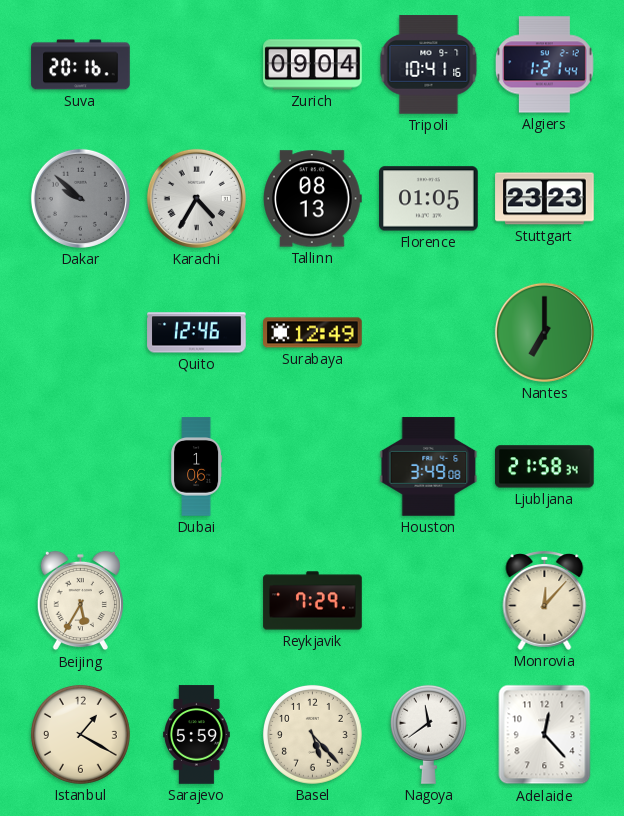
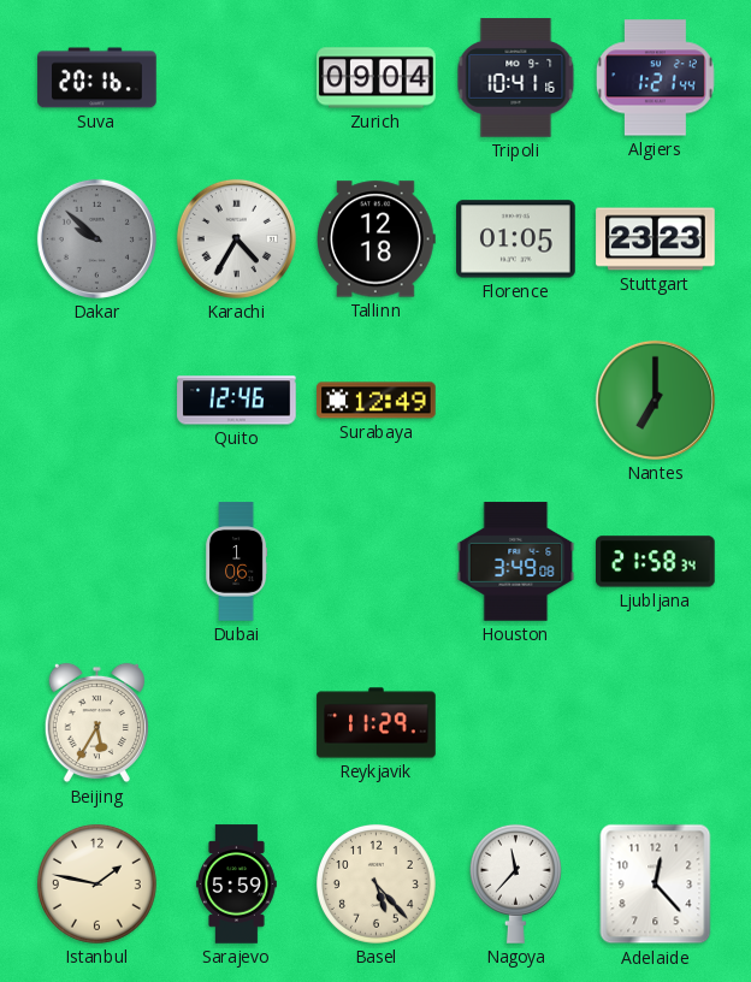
Tallinn: 08:13 -> 12:18
Reykjavik: 7:29 -> 11:29
Monrovia: 12:07 -> none
Istanbul: 1:20 -> 1:47
Nagoya: 11:39 -> 11:37
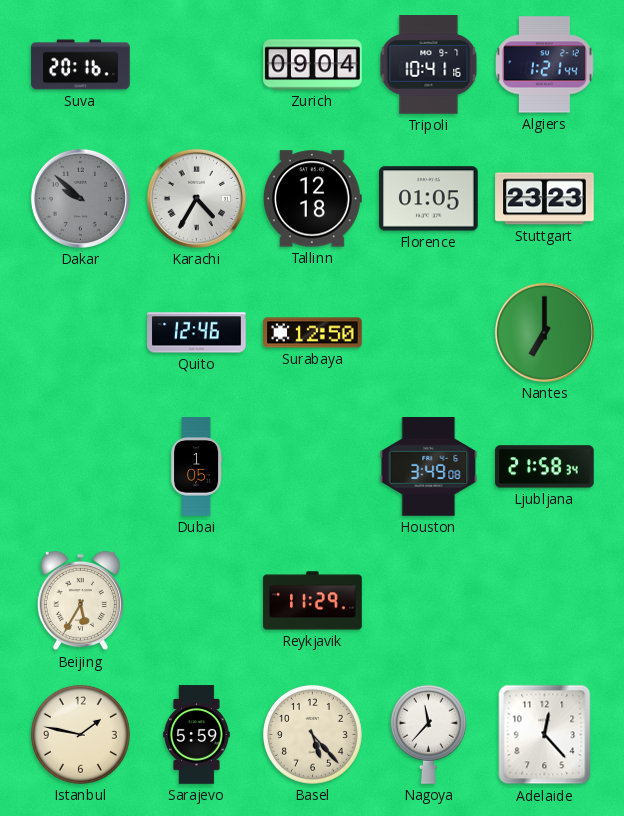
Surabaya: 12:49 -> 12:50
Dubai: 1:06 -> 1:05
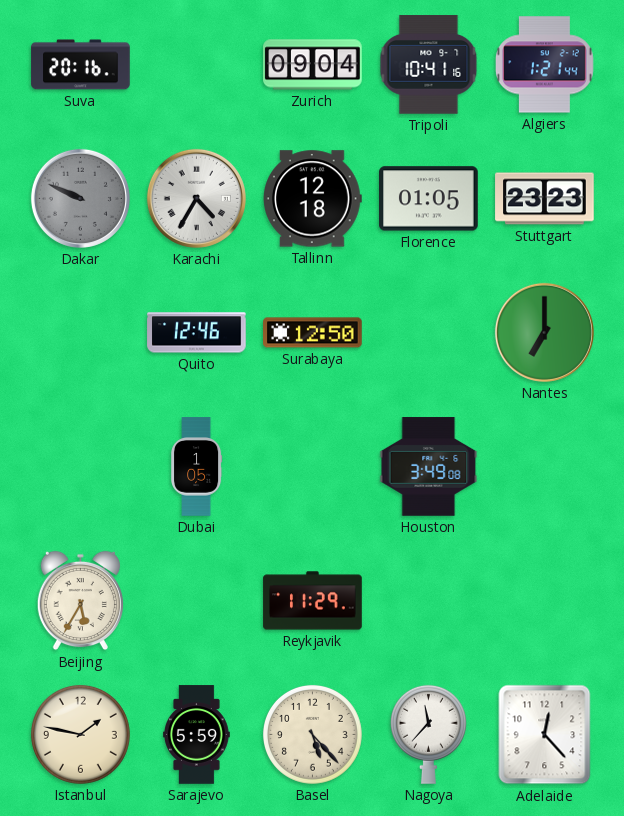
Dakar: 9:52 -> 9:49
Ljubljana: 21:58 -> none
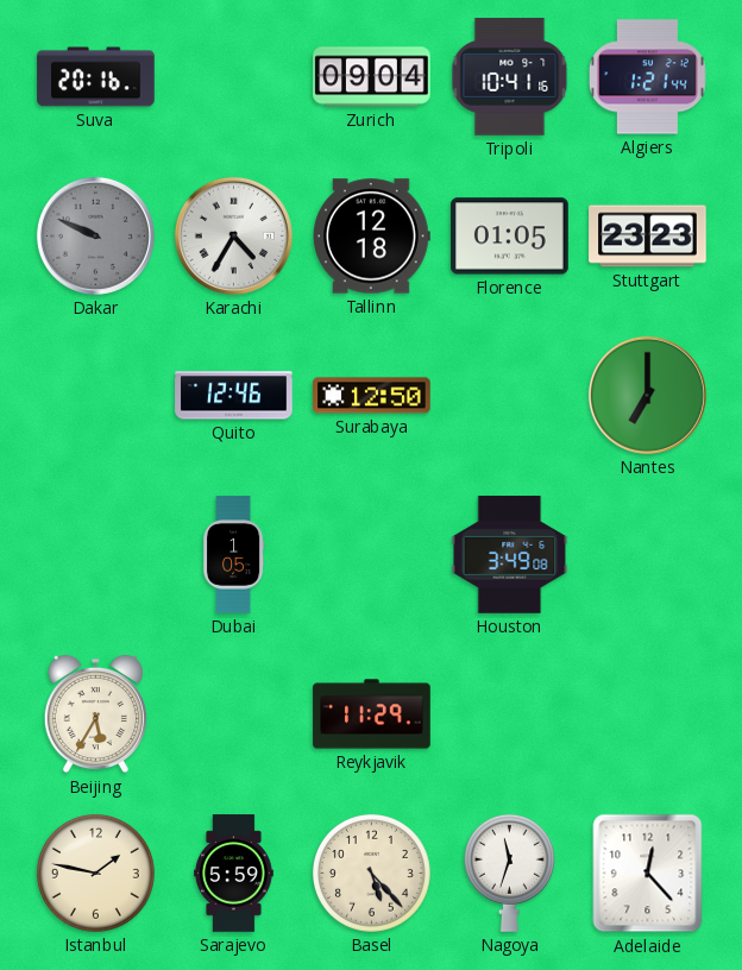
Nagoya: 11:37 -> 11:33
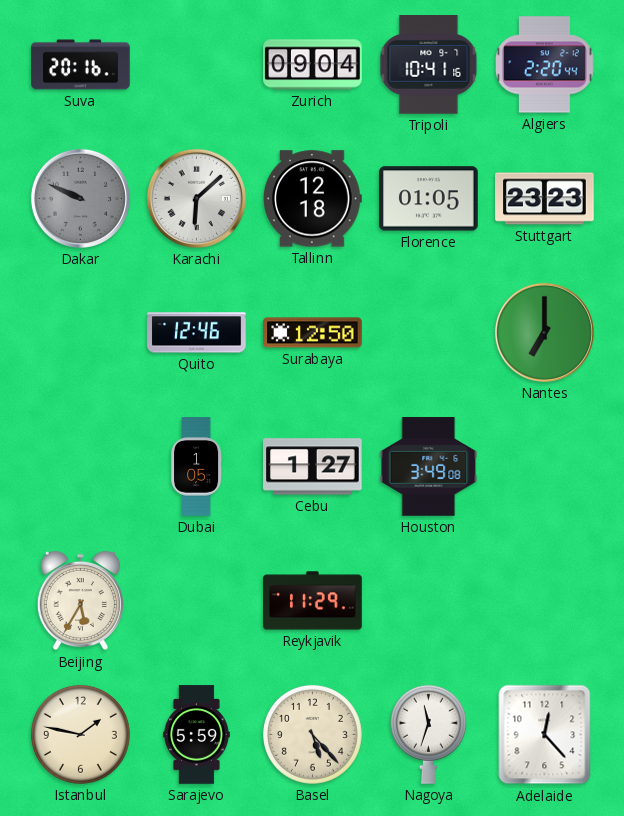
Algiers: 1:21 -> 2:20
Karachi: 4:35 -> 6:08
Cebu: none -> 1:27
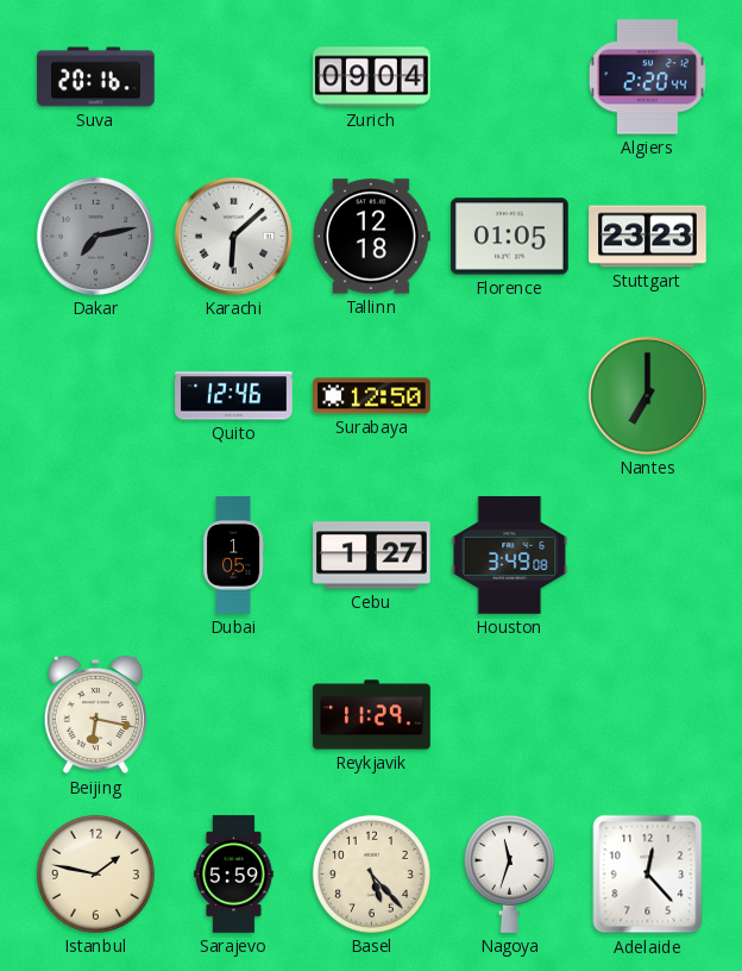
Tripoli: 10:41 -> none
Dakar: 9:49 -> 7:13
Beijing: 5:35 -> 6:17
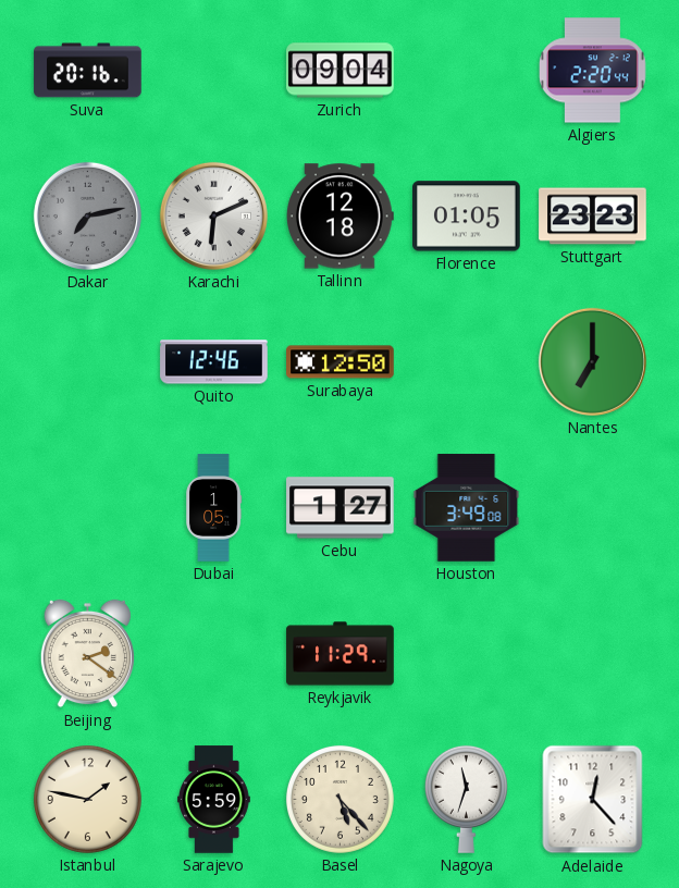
Karachi: 6:08 -> 6:11
Beijing: 6:17 -> 2:21
